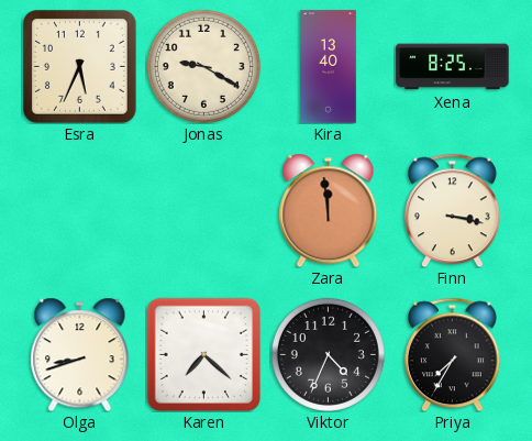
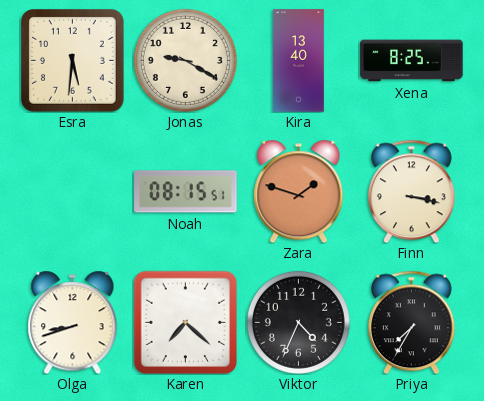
Esra: 5:34 -> 5:31
Noah: none -> 08:15
Zara: 11:59 -> 1:48
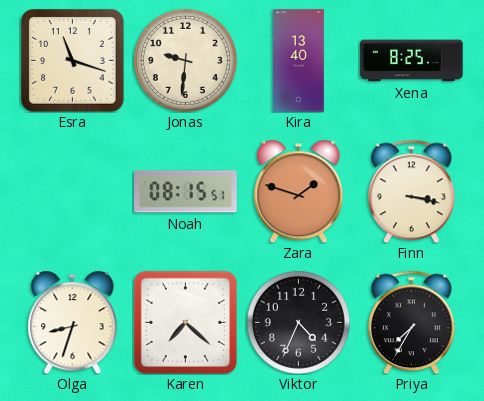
Esra: 5:31 -> 11:18
Jonas: 9:20 -> 9:31
Olga: 8:42 -> 8:33
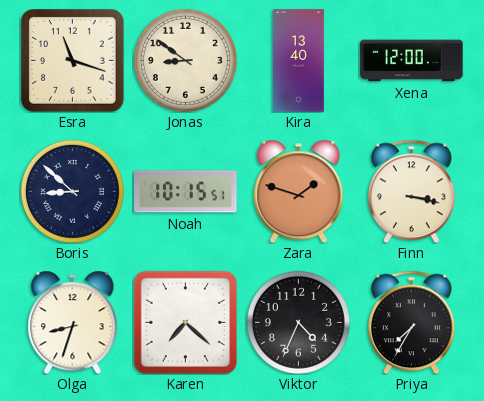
Jonas: 9:31 -> 8:51
Xena: 8:25 -> 12:00
Boris: none -> 8:52
Noah: 08:15 -> 10:15
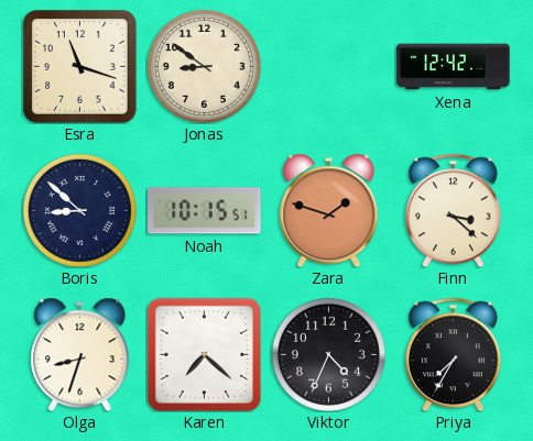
Kira: 13:40 -> none
Xena: 12:00 -> 12:42
Finn: 3:17 -> 3:22
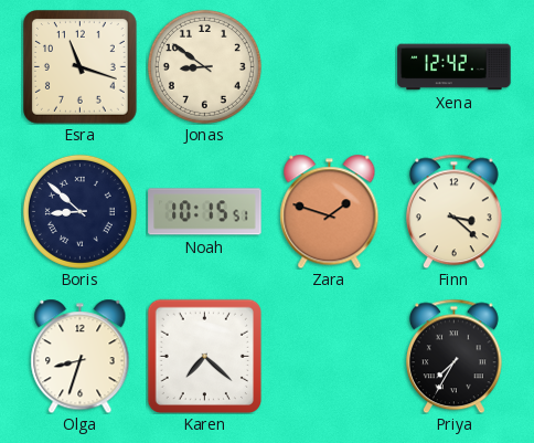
Viktor: 4:34 -> none
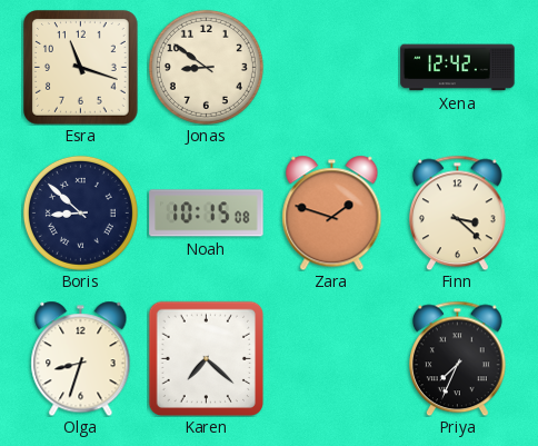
Noah: 10:15:51 -> 10:15:08
Priya: 7:35 -> 7:34
